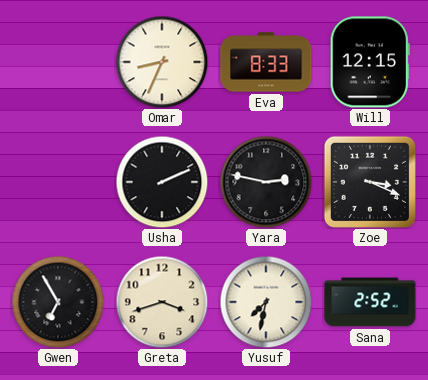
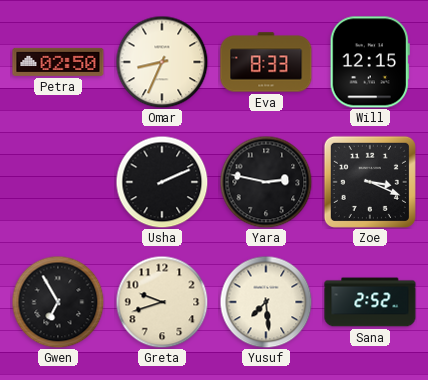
Petra: none -> 02:50
Greta: 3:42 -> 9:42
Yusuf: 7:32 -> 7:29
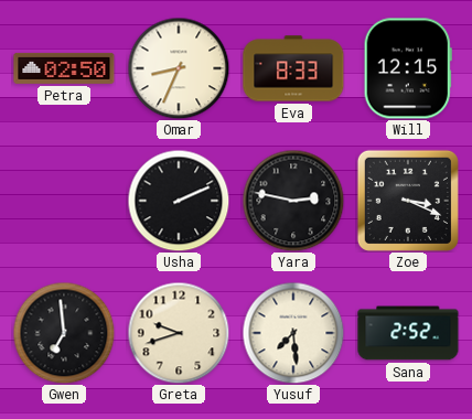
Gwen: 6:55 -> 6:59
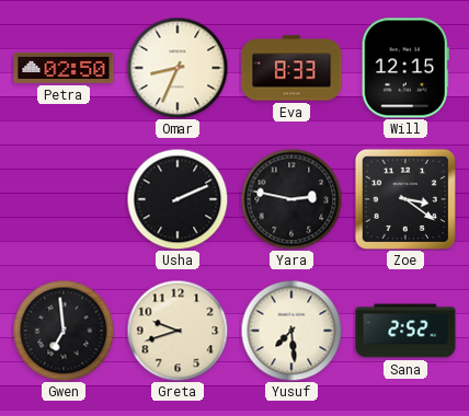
Zoe: 3:19 -> 3:21
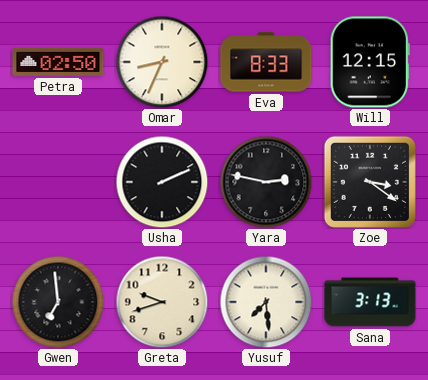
Sana: 2:52 -> 3:13
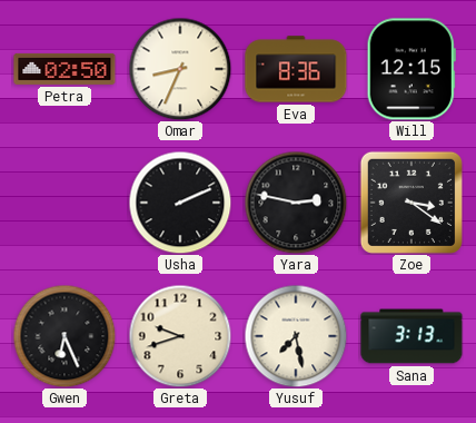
Eva: 8:33 -> 8:36
Gwen: 6:59 -> 6:26
Yusuf: 7:29 -> 7:28
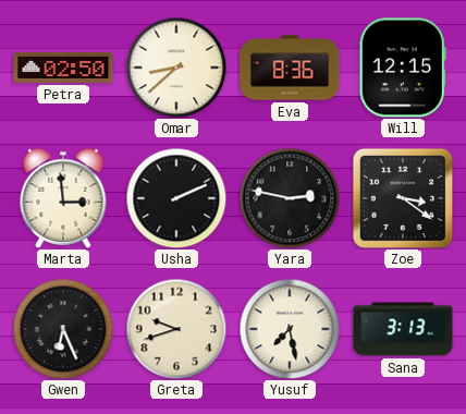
Omar: 8:34 -> 8:38
Marta: none -> 2:59
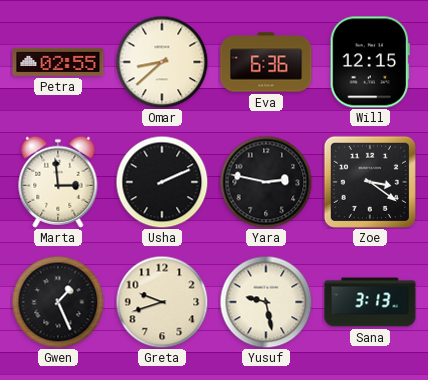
Petra: 02:50 -> 02:55
Eva: 8:36 -> 6:36
Gwen: 6:26 -> 1:26
Yusuf: 7:28 -> 9:28
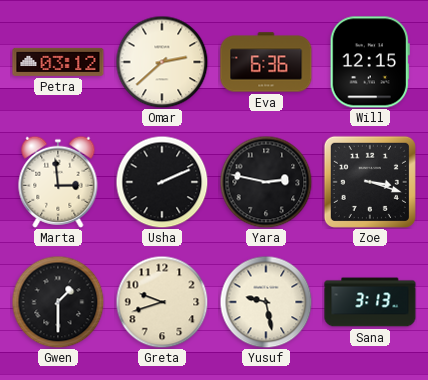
Petra: 02:55 -> 03:12
Omar: 8:38 -> 2:38
Zoe: 3:21 -> 3:18
Gwen: 1:26 -> 1:30
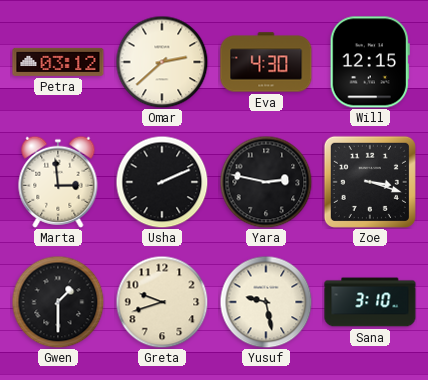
Eva: 6:36 -> 4:30
Sana: 3:13 -> 3:10
